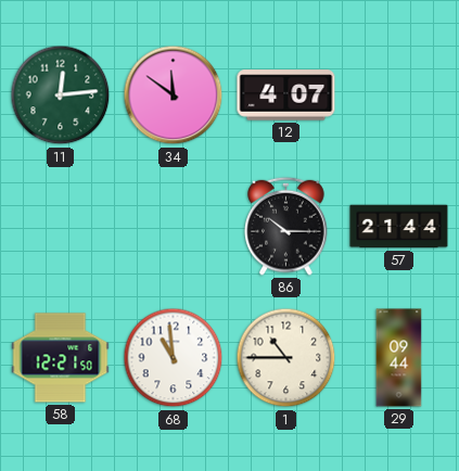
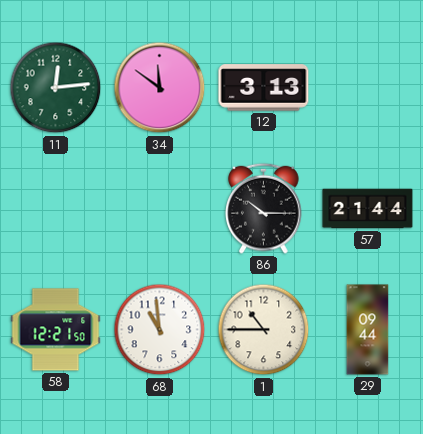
12: 4:07 -> 3:13
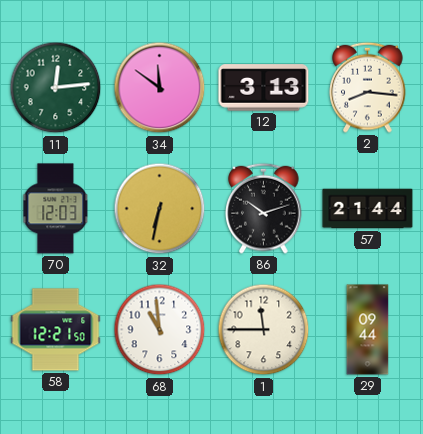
2: none -> 8:16
70: none -> 12:03
32: none -> 6:32
86: 10:15 -> 10:12
1: 10:45 -> 11:45
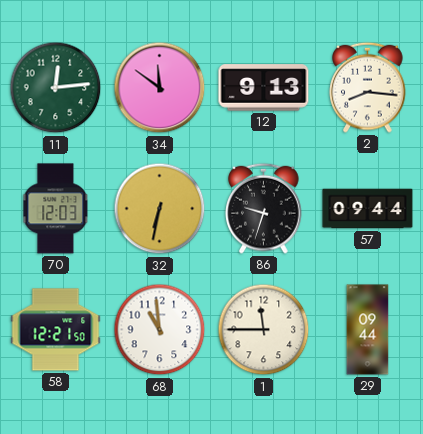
12: 3:13 -> 9:13
86: 10:12 -> 9:33
57: 21:44 -> 09:44
